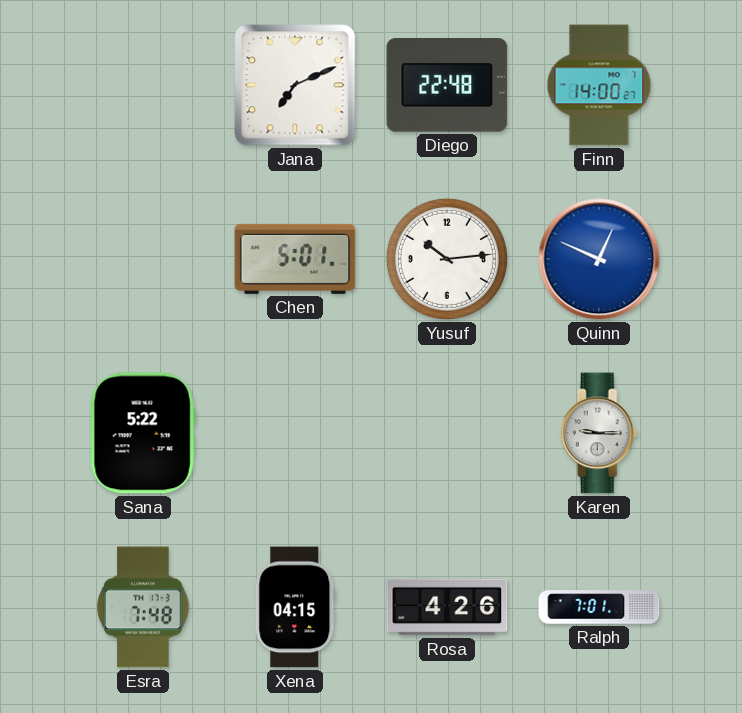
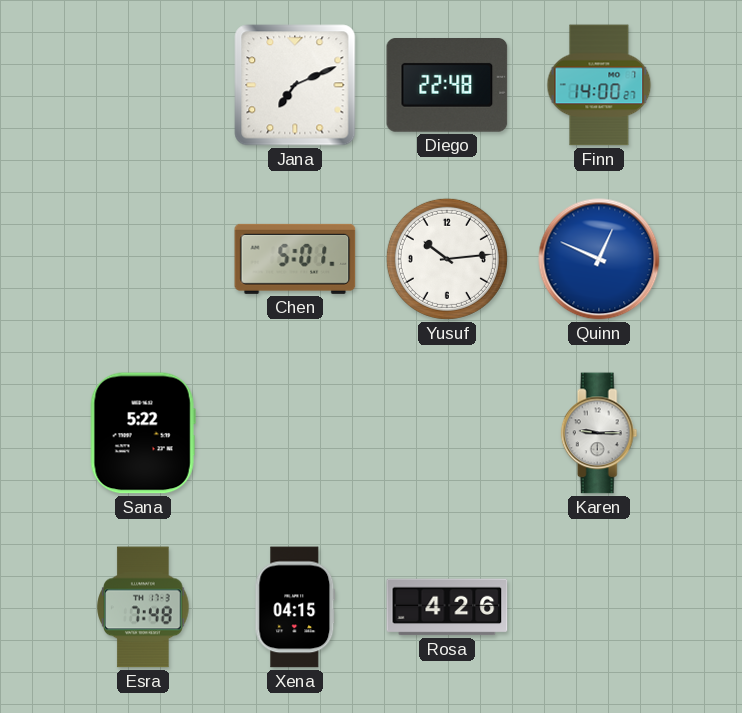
Ralph: 7:01 -> none
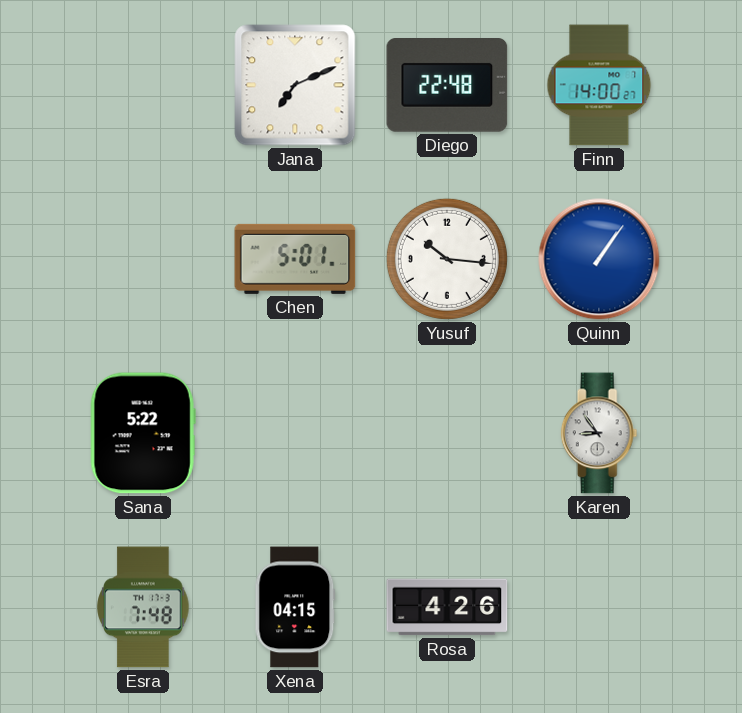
Yusuf: 10:14 -> 10:16
Quinn: 12:49 -> 1:06
Karen: 9:15 -> 8:54
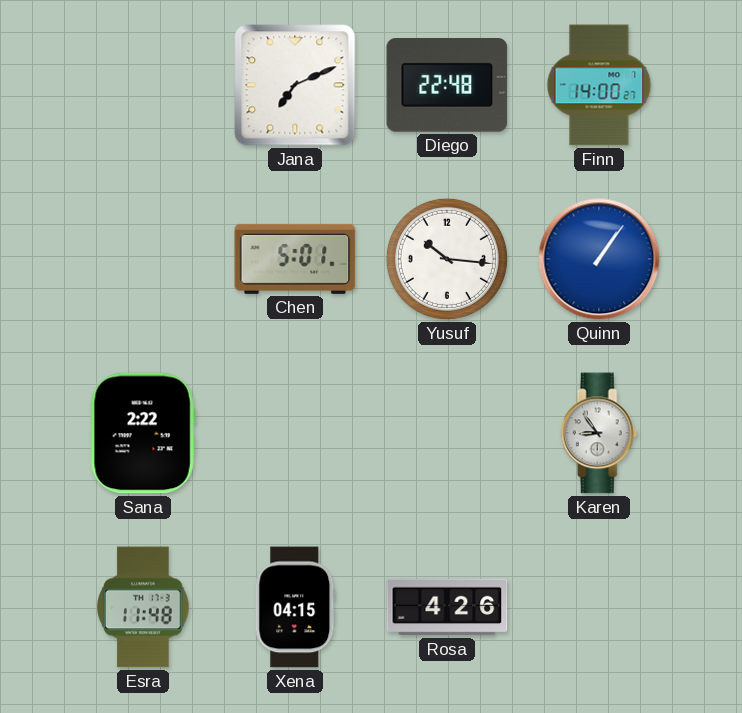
Sana: 5:22 -> 2:22
Esra: 7:48 -> 11:48
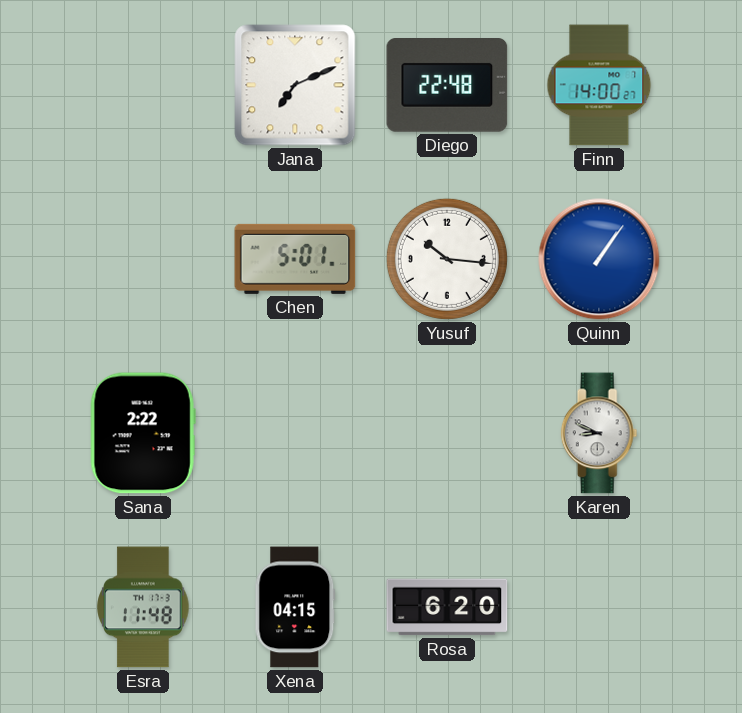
Karen: 8:54 -> 8:49
Rosa: 4:26 -> 6:20
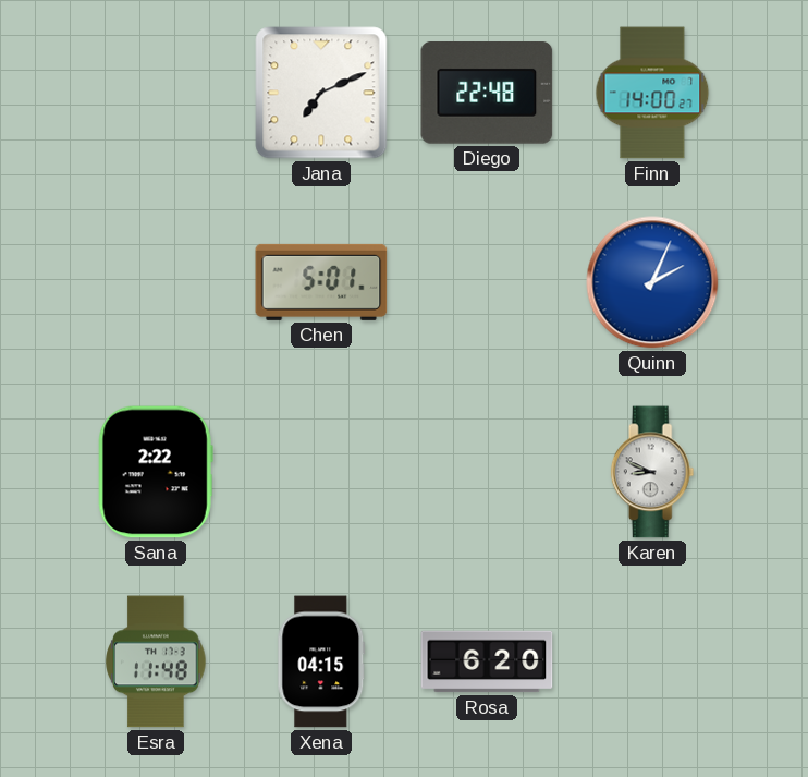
Yusuf: 10:16 -> none
Quinn: 1:06 -> 2:04
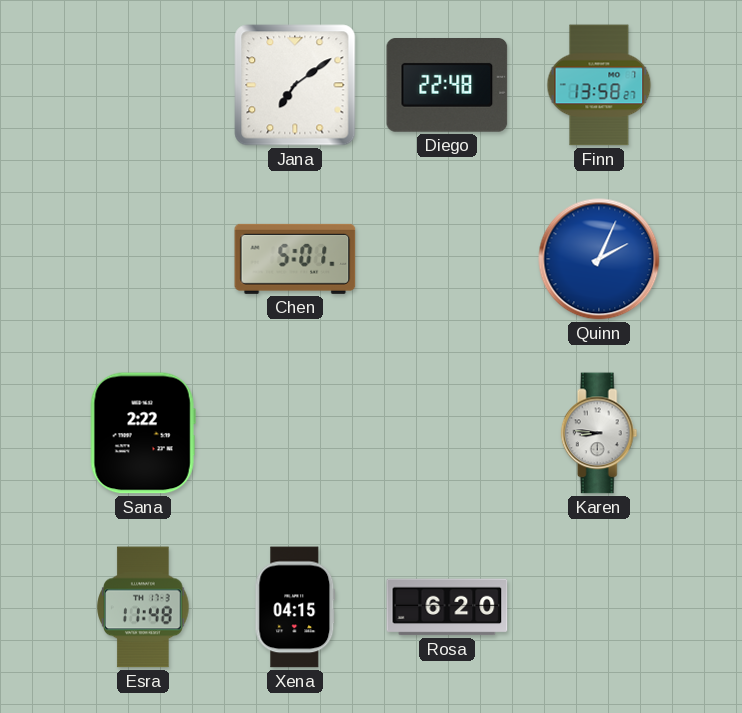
Jana: 7:11 -> 7:09
Finn: 14:00 -> 13:58
Karen: 8:49 -> 8:46
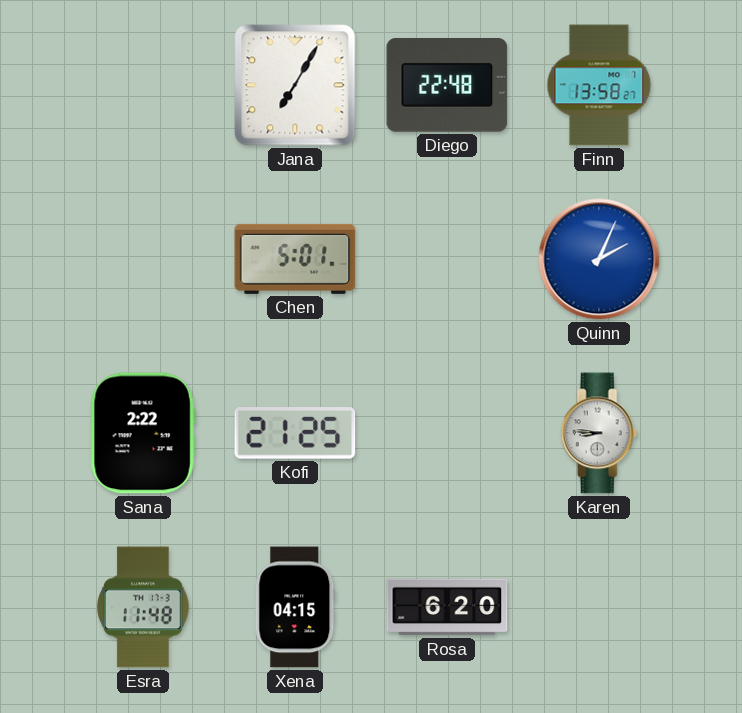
Jana: 7:09 -> 7:05
Kofi: none -> 21:25
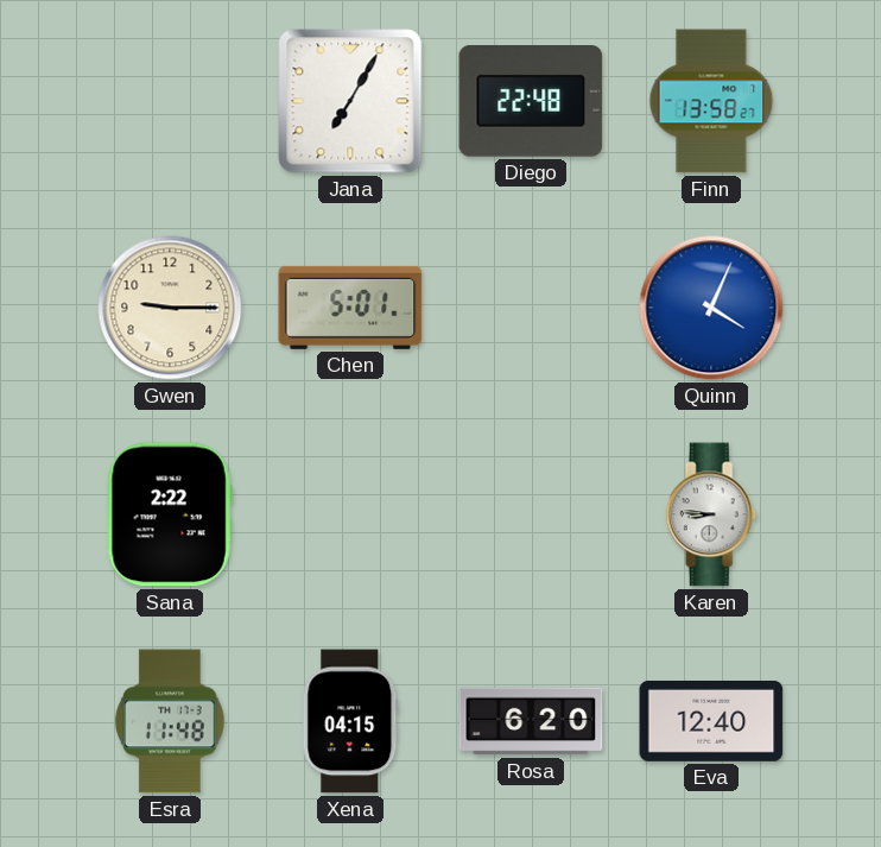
Gwen: none -> 9:15
Quinn: 2:04 -> 4:04
Kofi: 21:25 -> none
Eva: none -> 12:40
